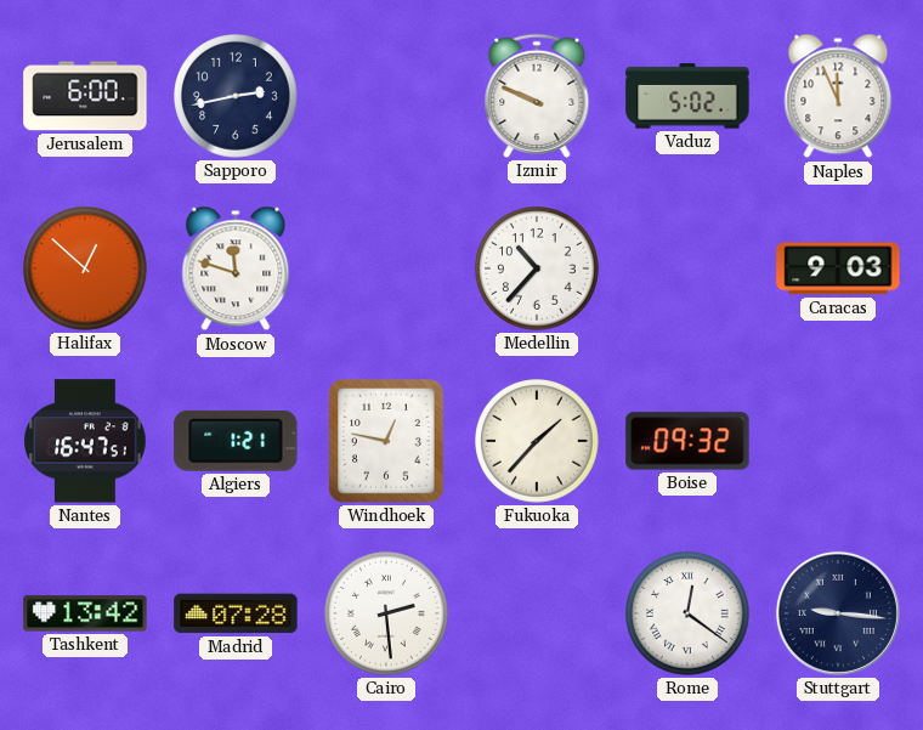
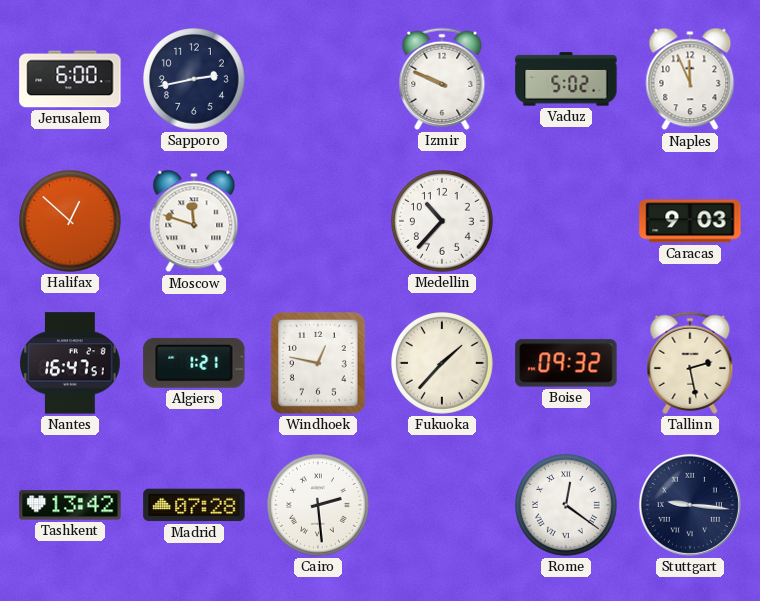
Tallinn: none -> 2:28
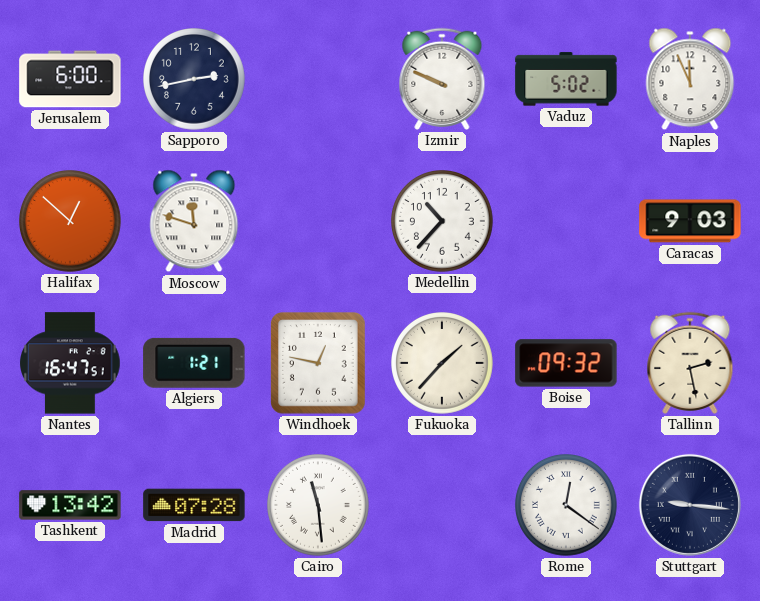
Cairo: 2:29 -> 11:29
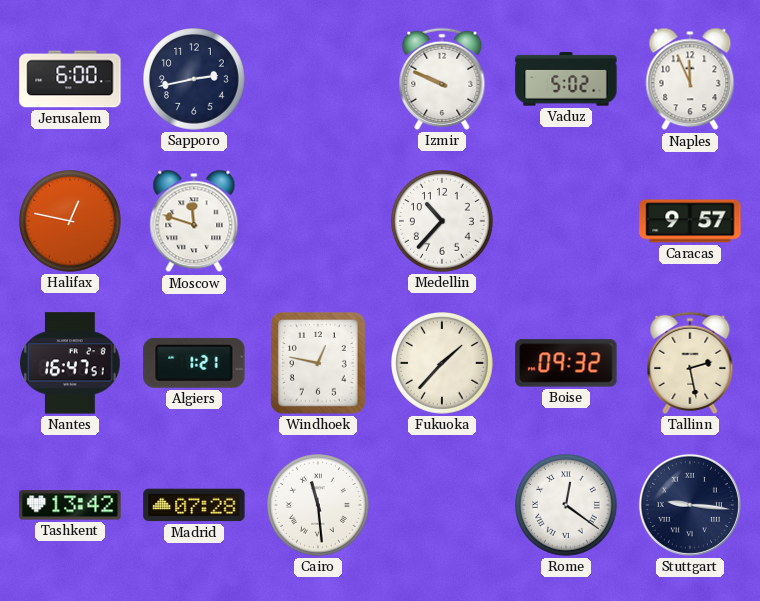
Halifax: 12:52 -> 12:47
Caracas: 9:03 -> 9:57
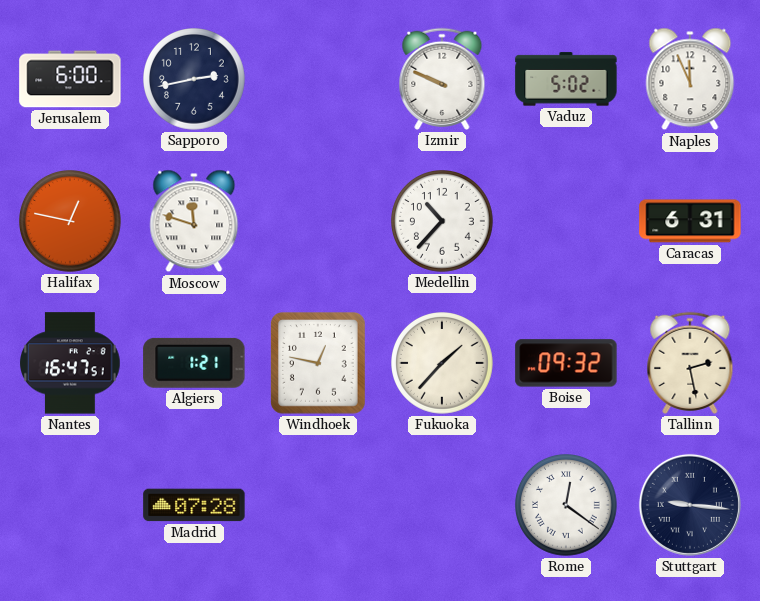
Caracas: 9:57 -> 6:31
Tashkent: 13:42 -> none
Cairo: 11:29 -> none
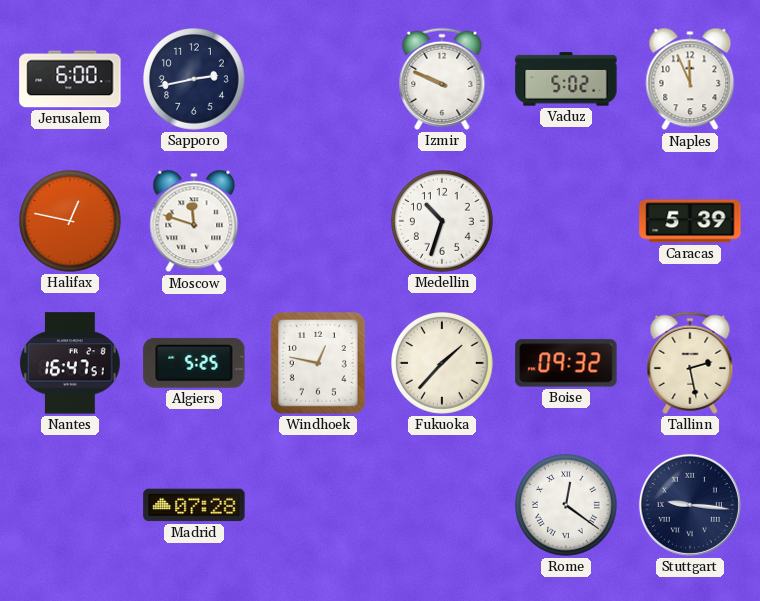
Medellin: 10:37 -> 10:33
Caracas: 6:31 -> 5:39
Algiers: 1:21 -> 5:25
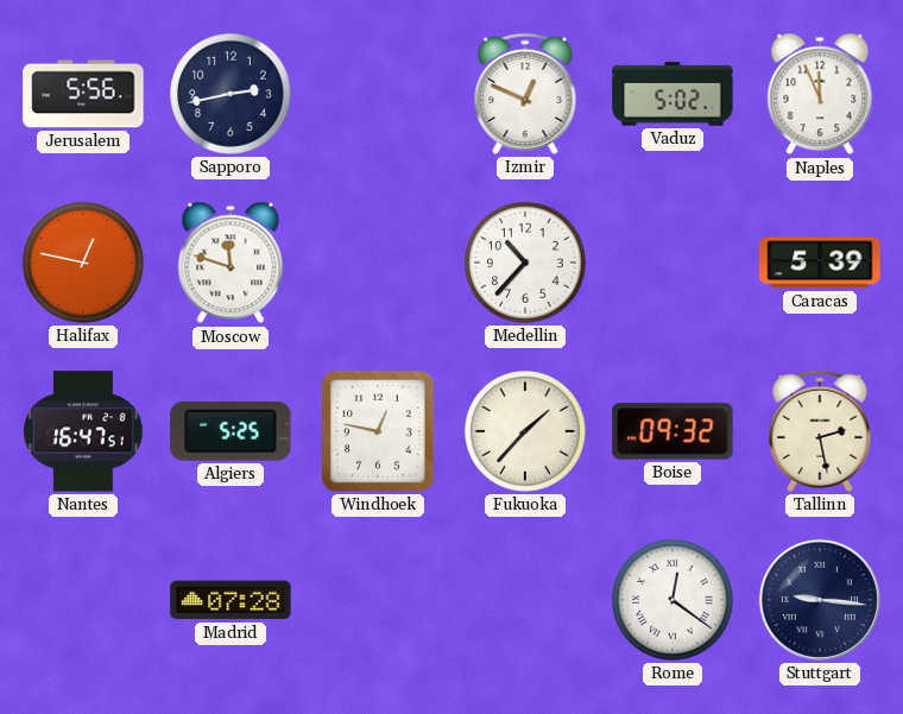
Jerusalem: 6:00 -> 5:56
Izmir: 9:49 -> 12:49
Medellin: 10:33 -> 10:37
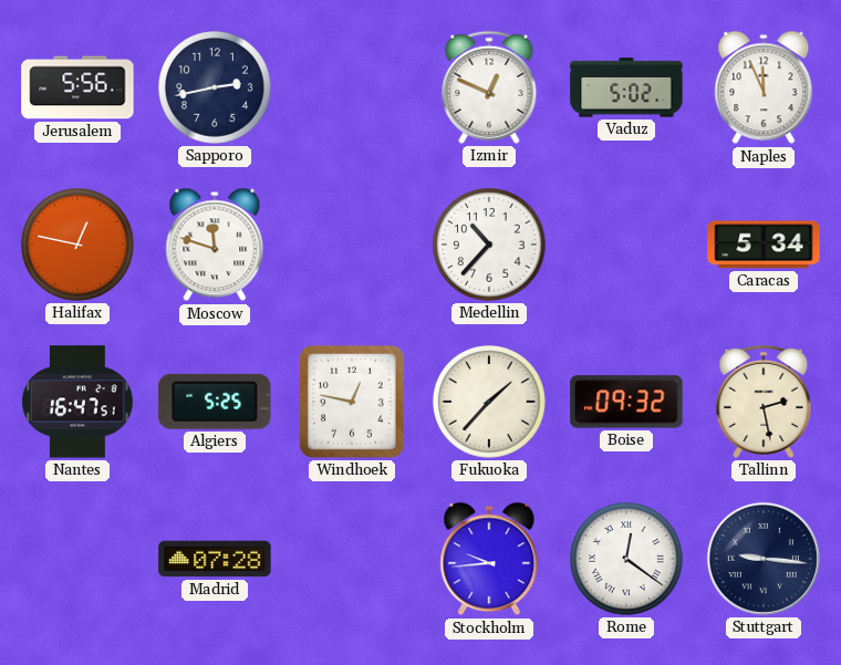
Caracas: 5:39 -> 5:34
Stockholm: none -> 9:44
